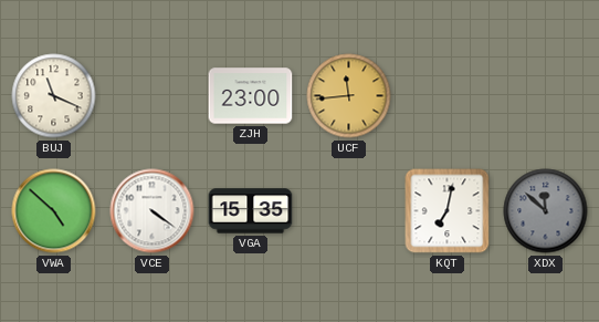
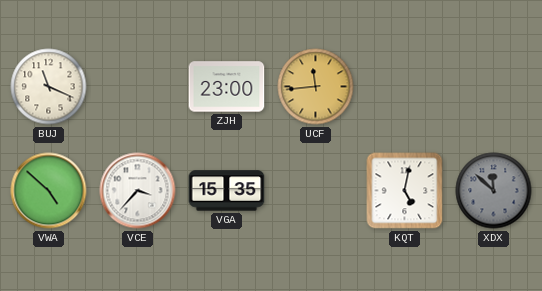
VCE: 4:21 -> 3:37
KQT: 7:02 -> 5:02
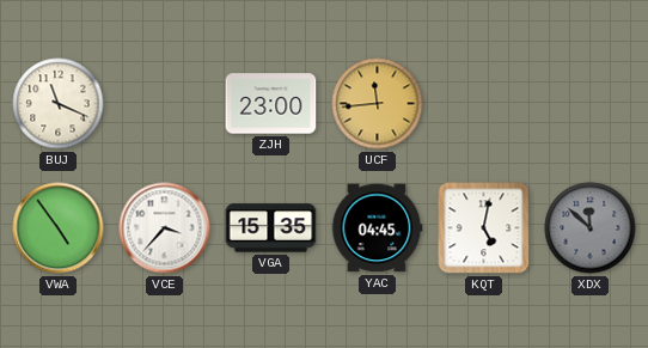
VWA: 4:52 -> 4:54
YAC: none -> 04:45
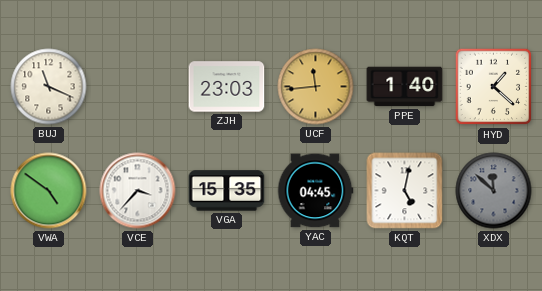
ZJH: 23:00 -> 23:03
PPE: none -> 1:40
HYD: none -> 1:22
VWA: 4:54 -> 4:51
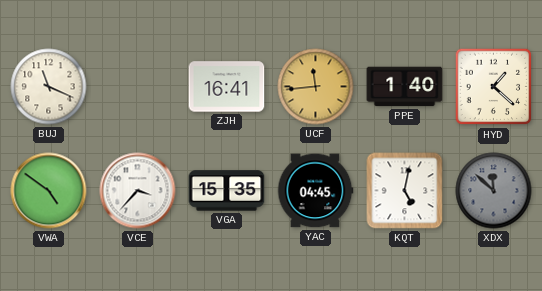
ZJH: 23:03 -> 16:41
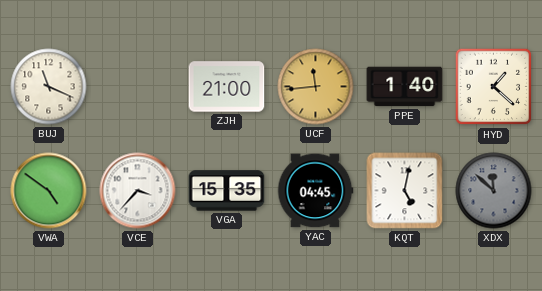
ZJH: 16:41 -> 21:00
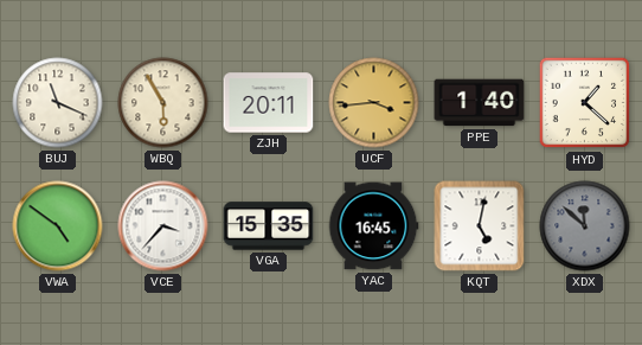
WBQ: none -> 5:55
ZJH: 21:00 -> 20:11
UCF: 11:44 -> 3:44
YAC: 04:45 -> 16:45
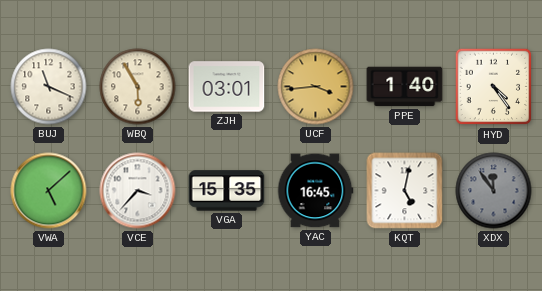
ZJH: 20:11 -> 03:01
HYD: 1:22 -> 4:24
VWA: 4:51 -> 5:08
XDX: 11:52 -> 11:54
